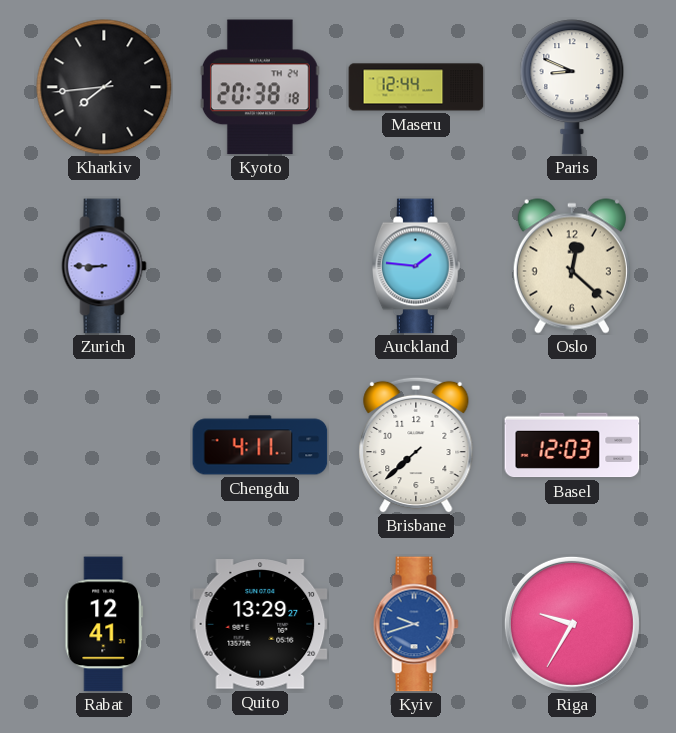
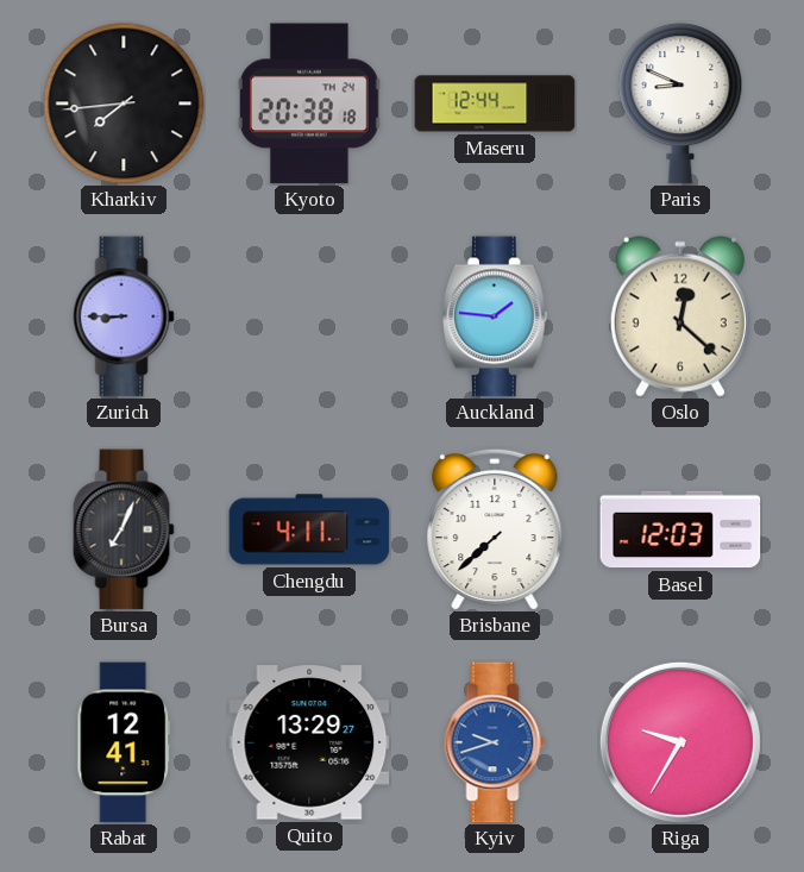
Bursa: none -> 7:04
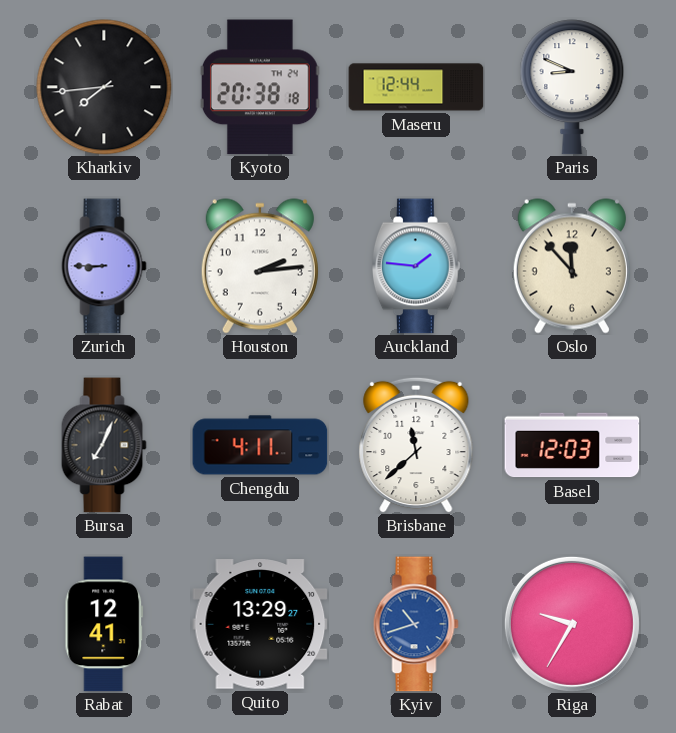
Houston: none -> 2:14
Oslo: 12:22 -> 11:53
Brisbane: 7:38 -> 11:38
Kyiv: 9:42 -> 10:42
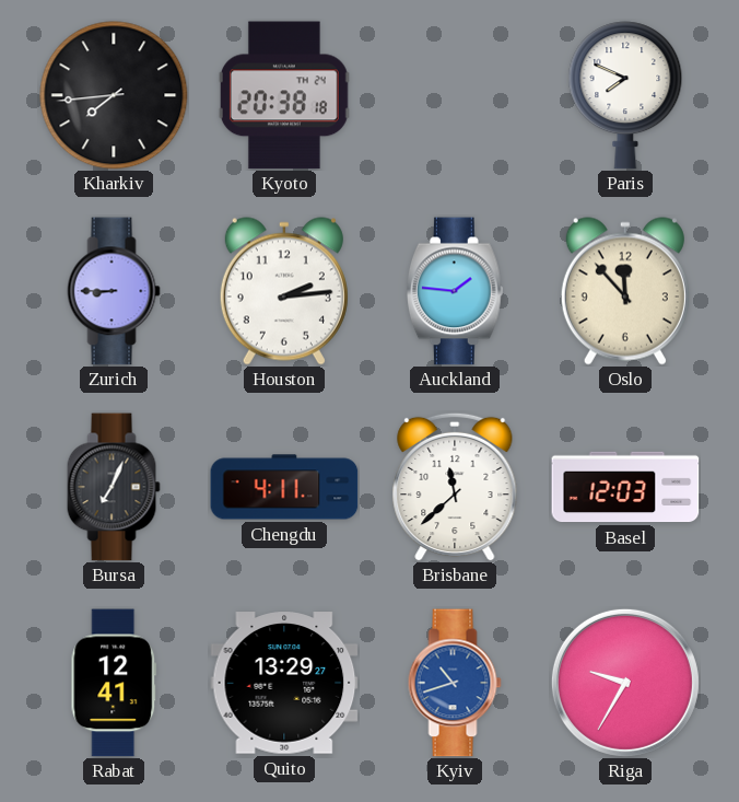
Maseru: 12:44 -> none
Paris: 8:49 -> 7:49
